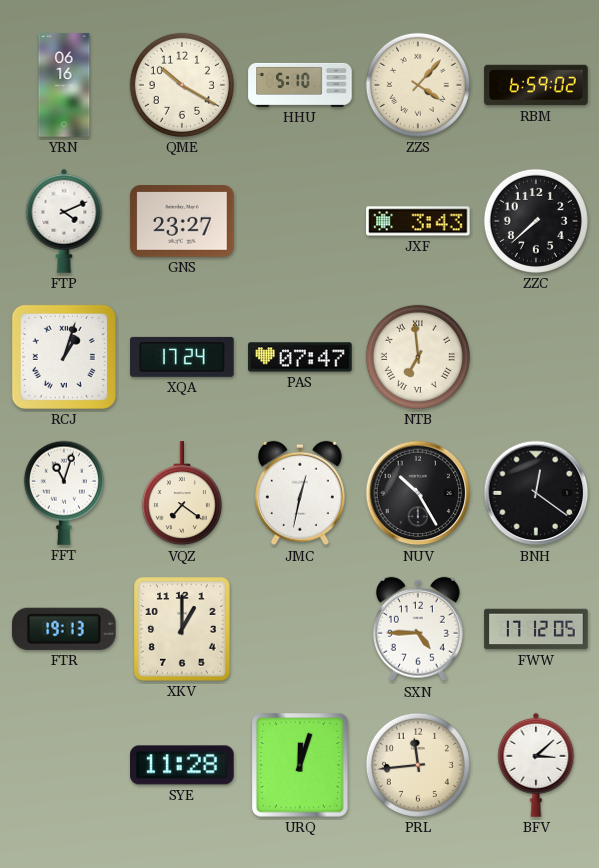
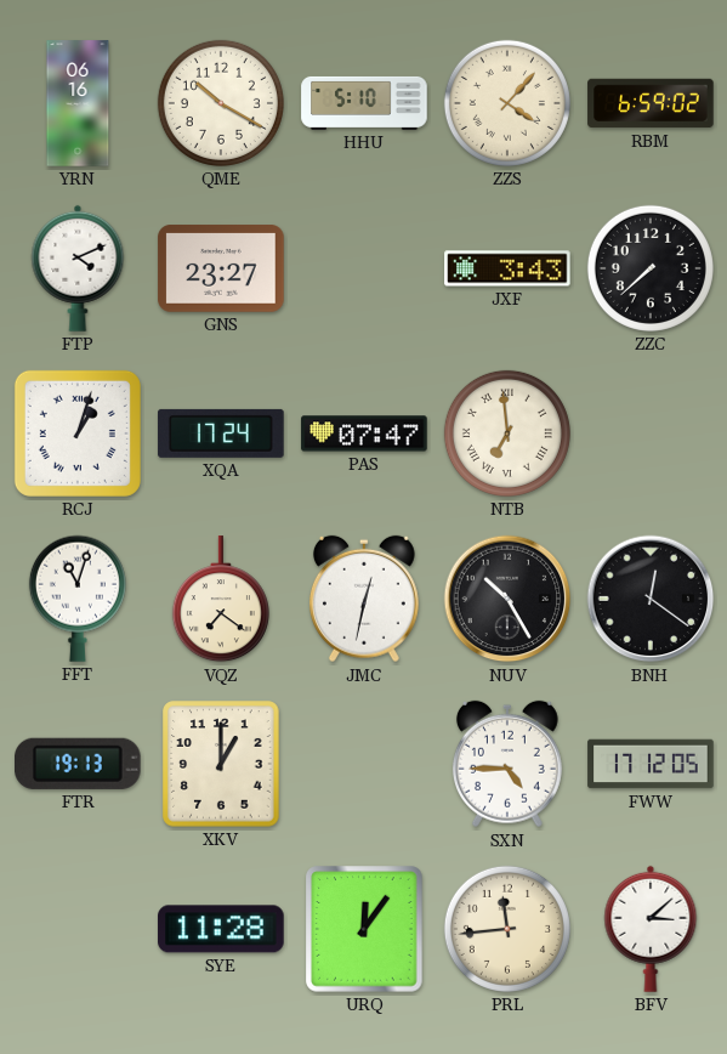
URQ: 12:03 -> 12:06
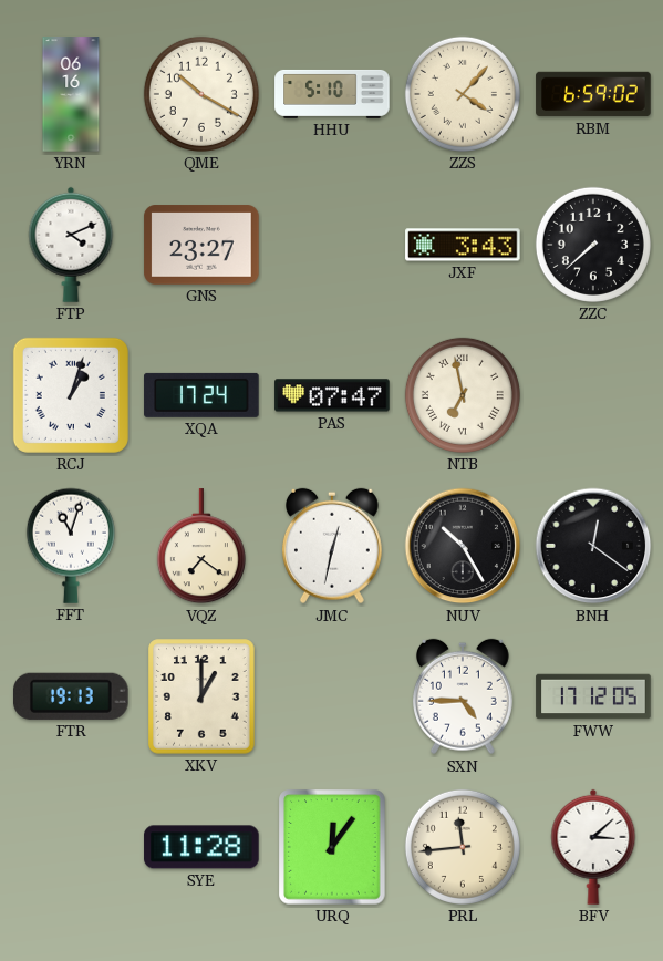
NTB: 6:59 -> 6:58
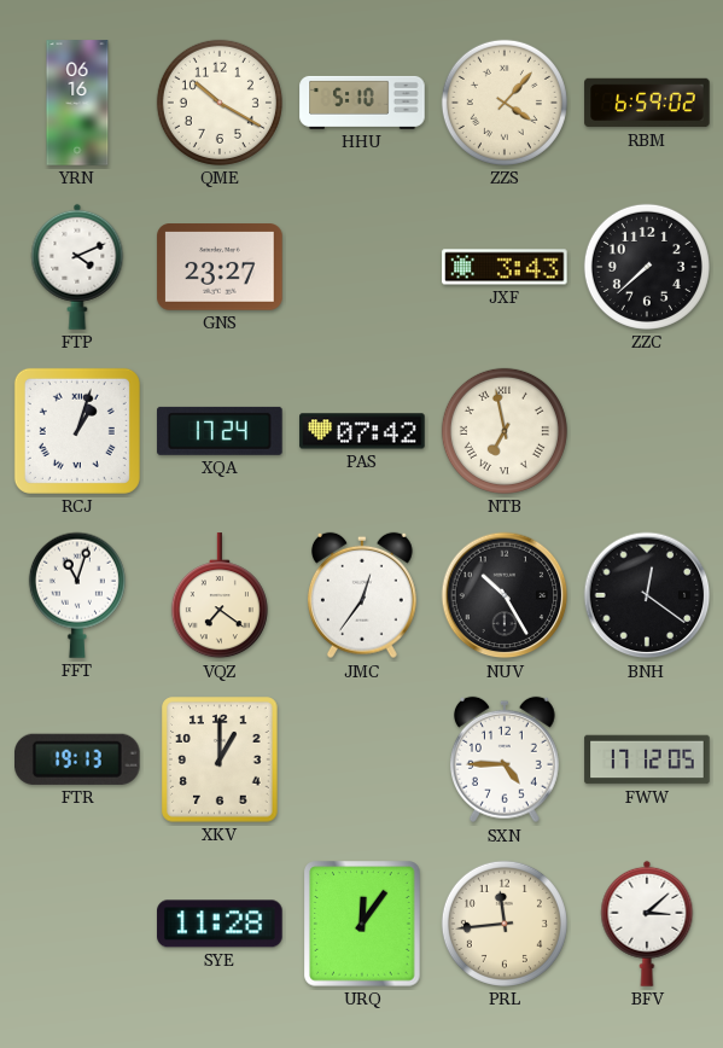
PAS: 07:47 -> 07:42
JMC: 12:32 -> 12:36
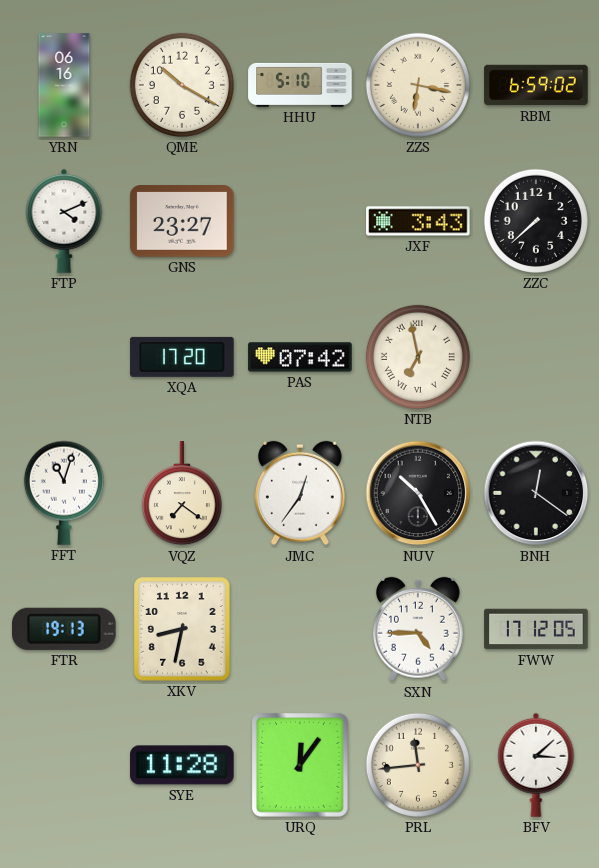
ZZS: 4:07 -> 6:17
RCJ: 1:03 -> none
XQA: 17:24 -> 17:20
XKV: 1:00 -> 8:32
